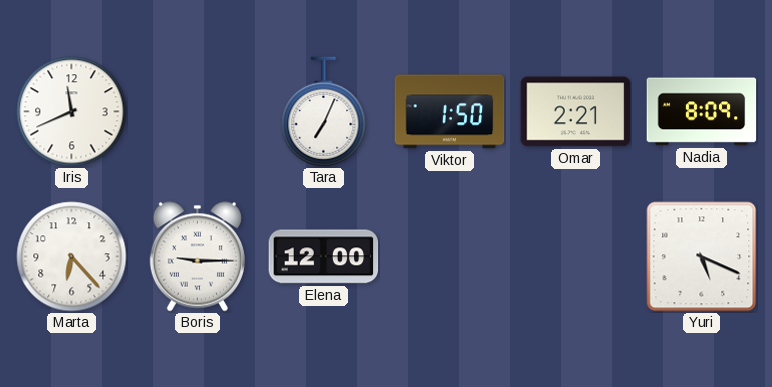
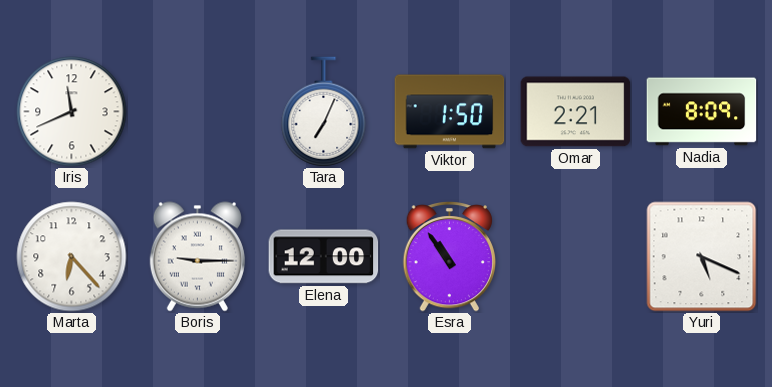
Esra: none -> 10:54
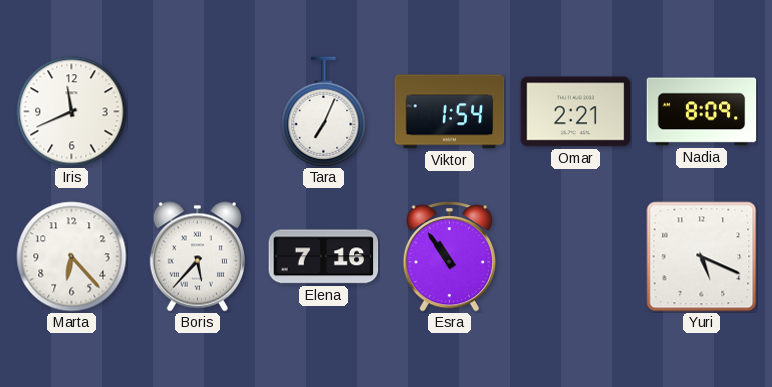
Viktor: 1:50 -> 1:54
Boris: 9:15 -> 5:37
Elena: 12:00 -> 7:16
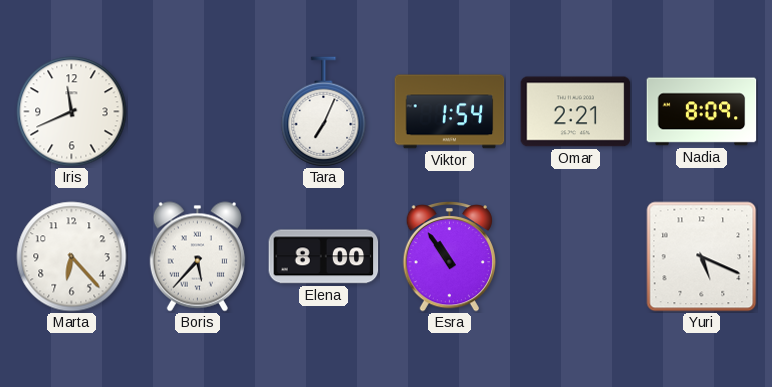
Elena: 7:16 -> 8:00
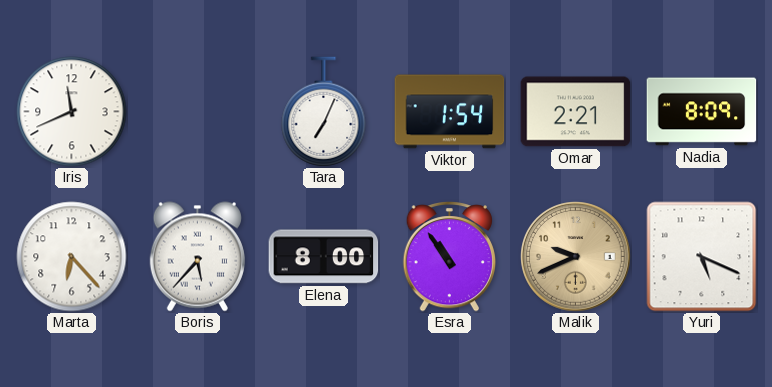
Malik: none -> 9:41
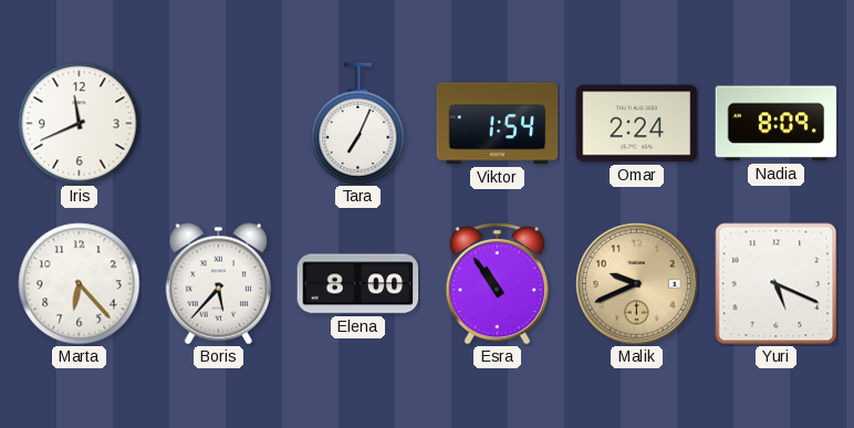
Omar: 2:21 -> 2:24
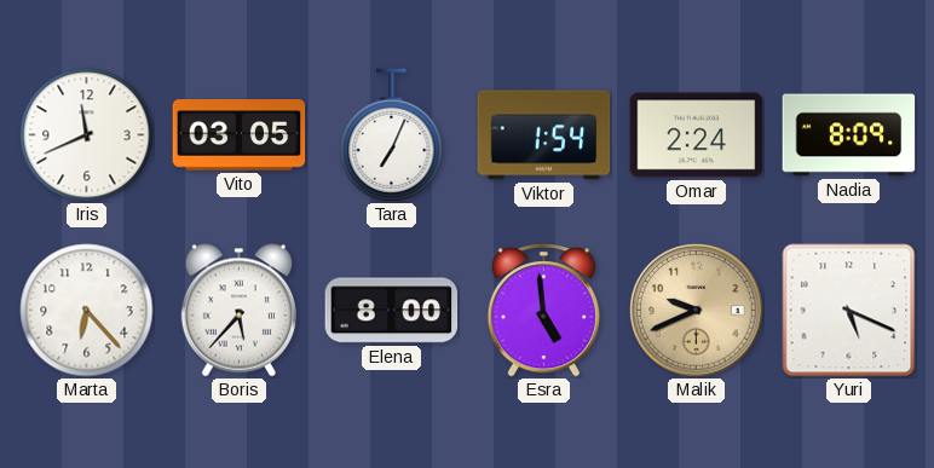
Vito: none -> 03:05
Esra: 10:54 -> 4:59
